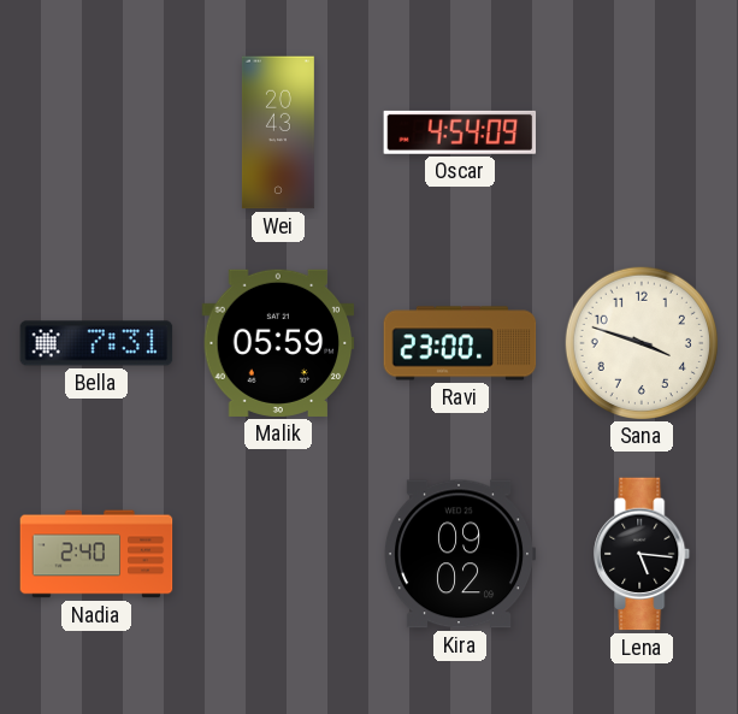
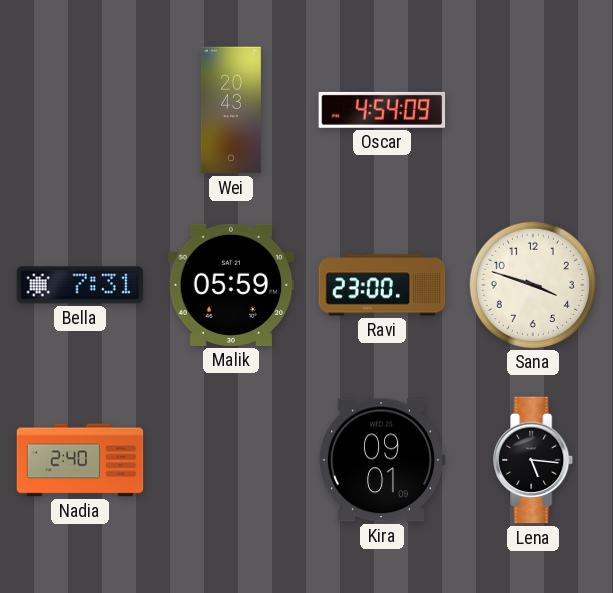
Kira: 09:02 -> 09:01
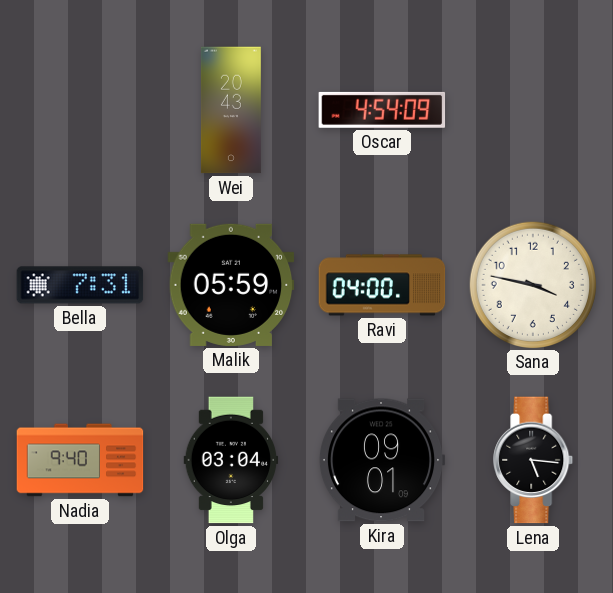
Ravi: 23:00 -> 04:00
Sana: 3:48 -> 3:47
Nadia: 2:40 -> 9:40
Olga: none -> 03:04
